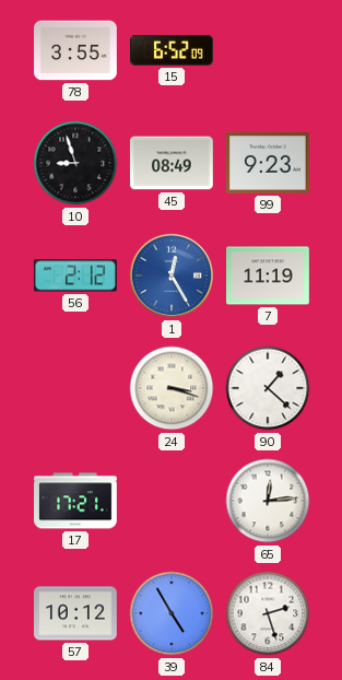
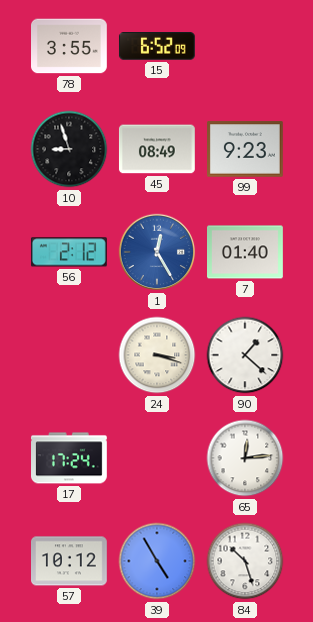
7: 11:19 -> 01:40
17: 17:21 -> 17:24
84: 2:27 -> 10:27
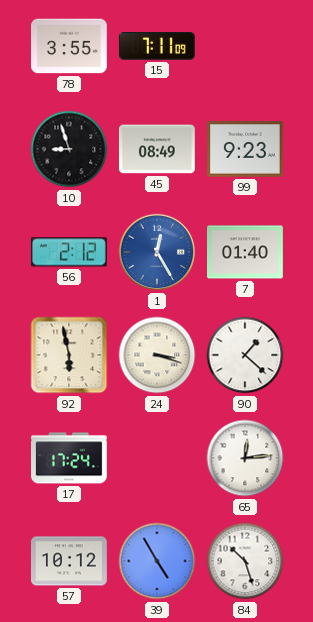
15: 6:52 -> 7:11
92: none -> 5:58
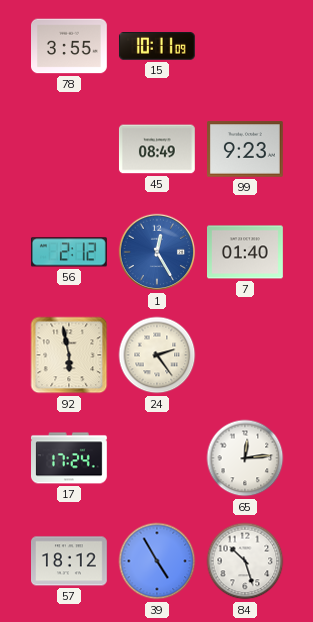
15: 7:11 -> 10:11
10: 8:57 -> none
24: 3:18 -> 2:24
90: 1:22 -> none
57: 10:12 -> 18:12
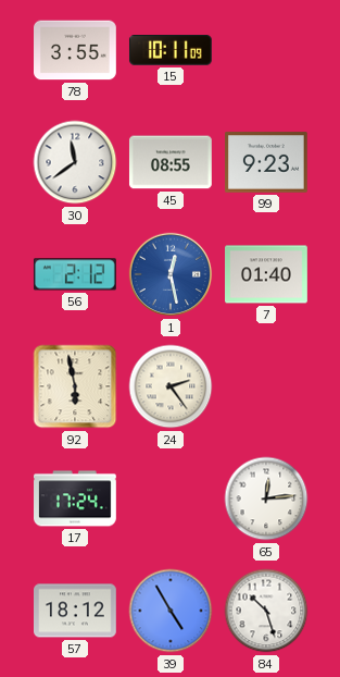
30: none -> 11:39
45: 08:49 -> 08:55
1: 12:25 -> 12:28
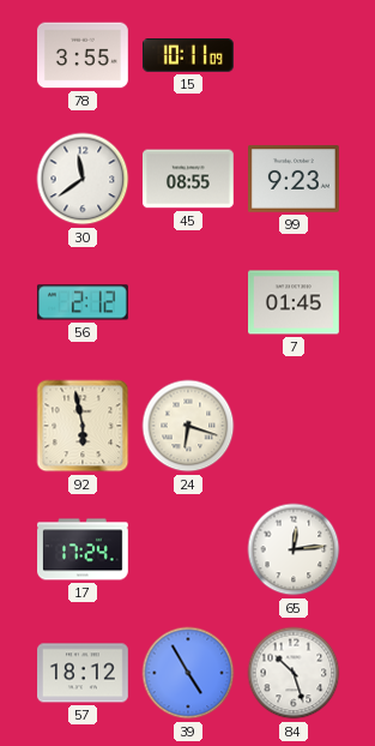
1: 12:28 -> none
7: 01:40 -> 01:45
24: 2:24 -> 6:18
